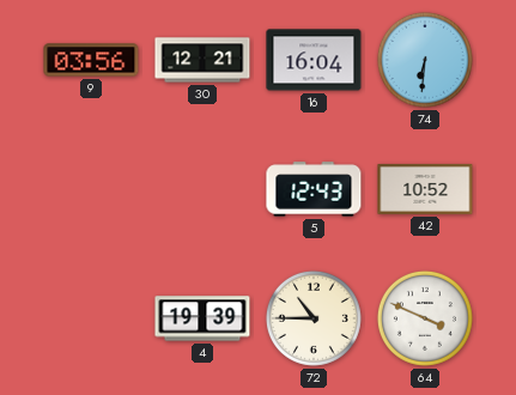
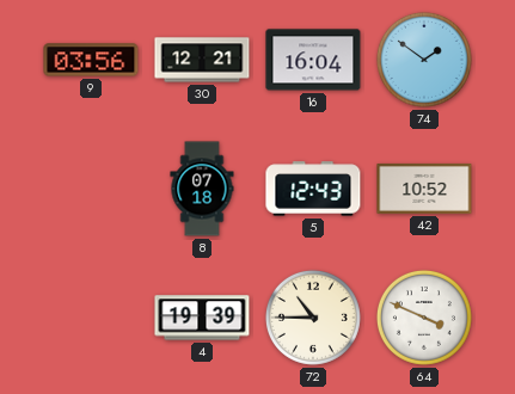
74: 6:31 -> 1:51
8: none -> 07:18
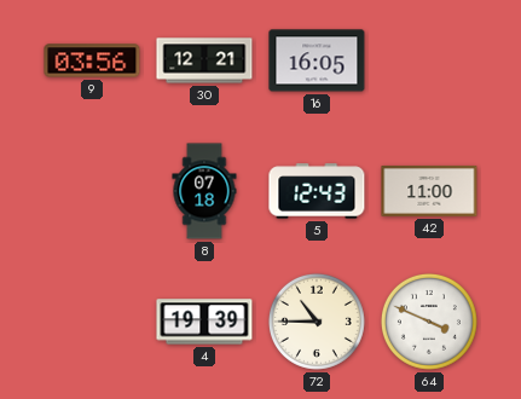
16: 16:04 -> 16:05
74: 1:51 -> none
42: 10:52 -> 11:00
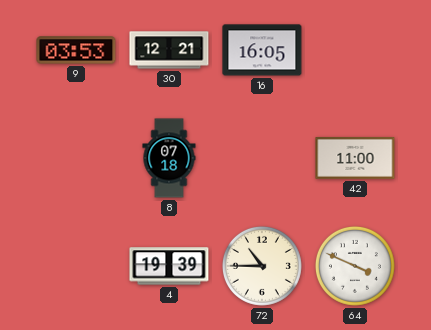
9: 03:56 -> 03:53
5: 12:43 -> none
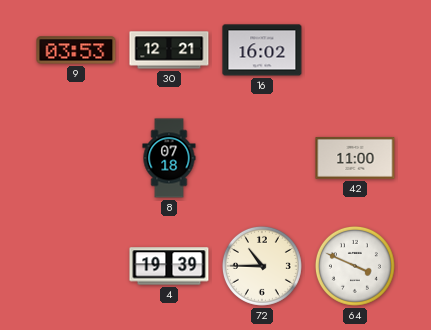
16: 16:05 -> 16:02
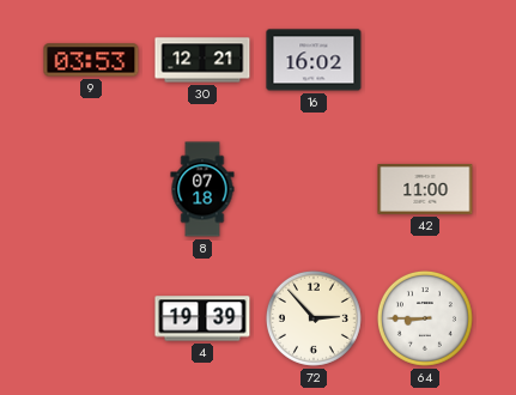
72: 10:45 -> 2:53
64: 3:49 -> 8:45
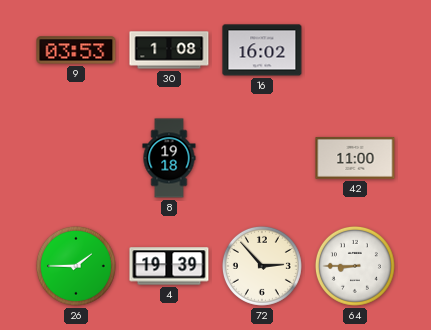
30: 12:21 -> 1:08
8: 07:18 -> 19:18
26: none -> 1:45
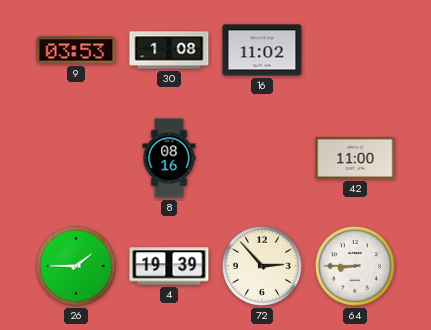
16: 16:02 -> 11:02
8: 19:18 -> 08:16
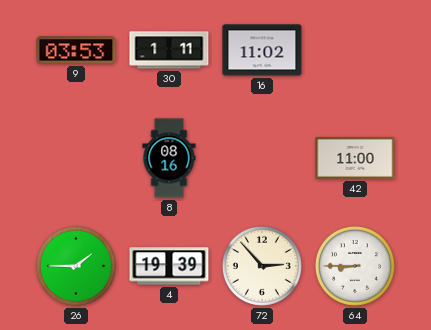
30: 1:08 -> 1:11
